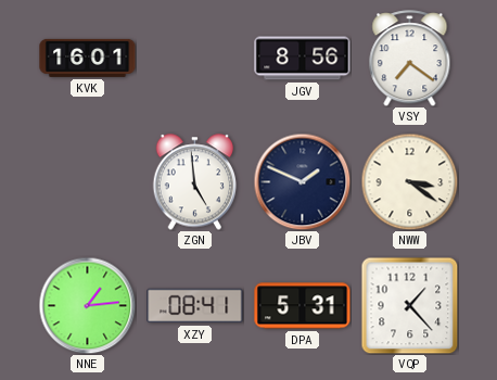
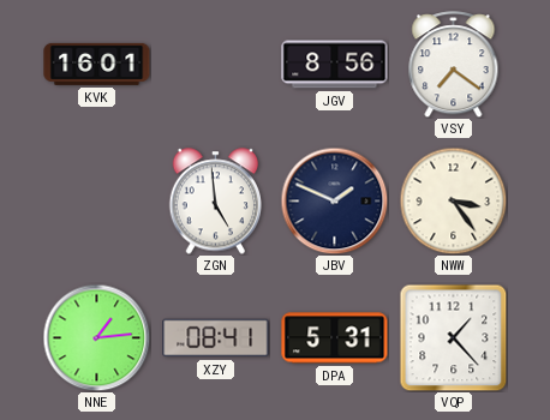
NWW: 3:21 -> 3:24
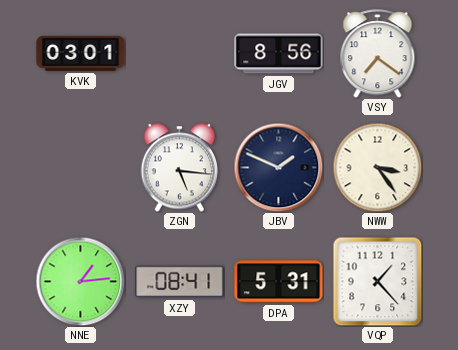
KVK: 16:01 -> 03:01
ZGN: 4:59 -> 5:16
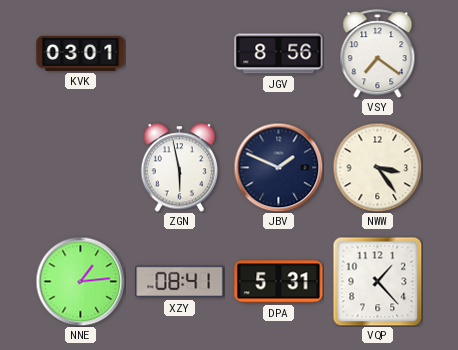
ZGN: 5:16 -> 5:58
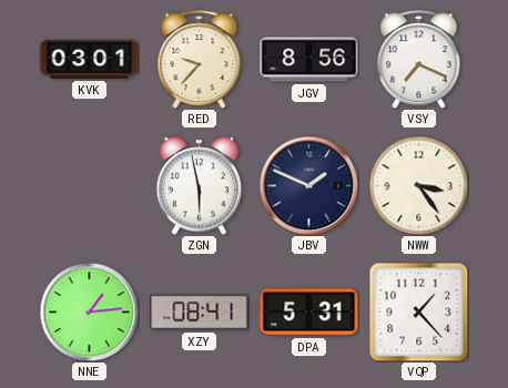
RED: none -> 9:37
VSY: 7:21 -> 7:19
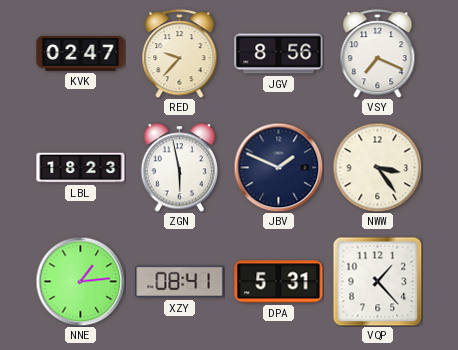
KVK: 03:01 -> 02:47
LBL: none -> 18:23
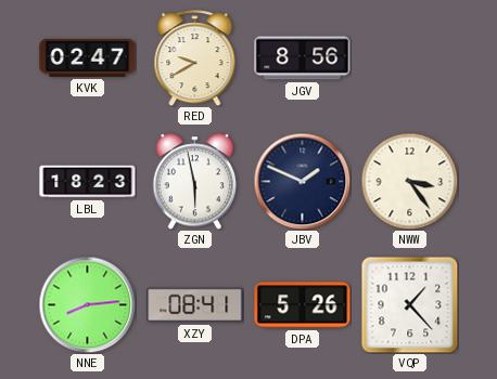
RED: 9:37 -> 9:40
VSY: 7:19 -> none
NNE: 1:14 -> 8:14
DPA: 5:31 -> 5:26
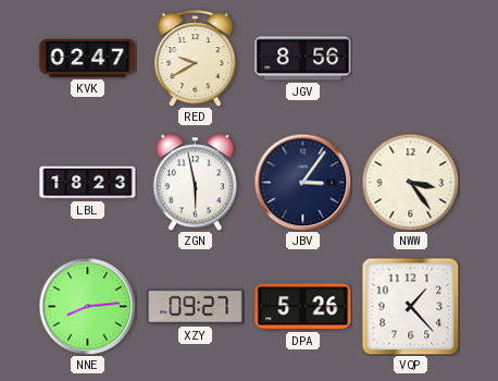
JBV: 1:49 -> 3:06
XZY: 08:41 -> 09:27
